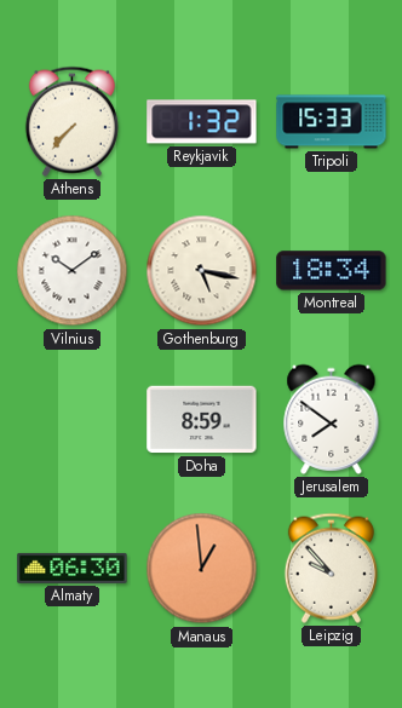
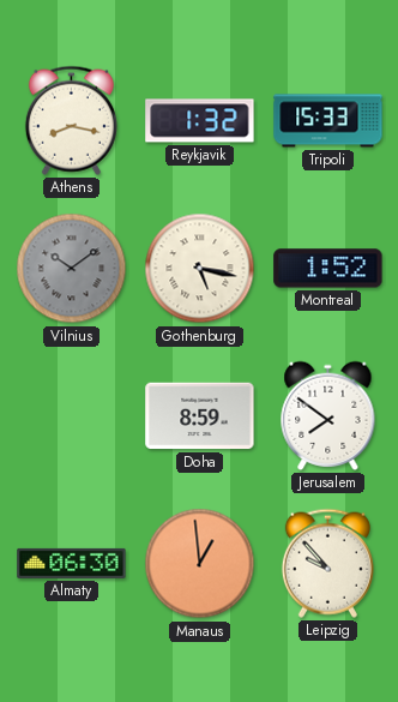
Athens: 7:37 -> 8:17
Vilnius dial: white -> grey
Montreal: 18:34 -> 1:52
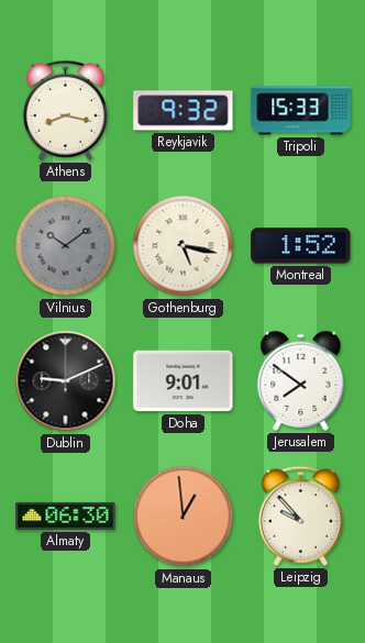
Reykjavik: 1:32 -> 9:32
Dublin: none -> 9:11
Doha: 8:59 -> 9:01
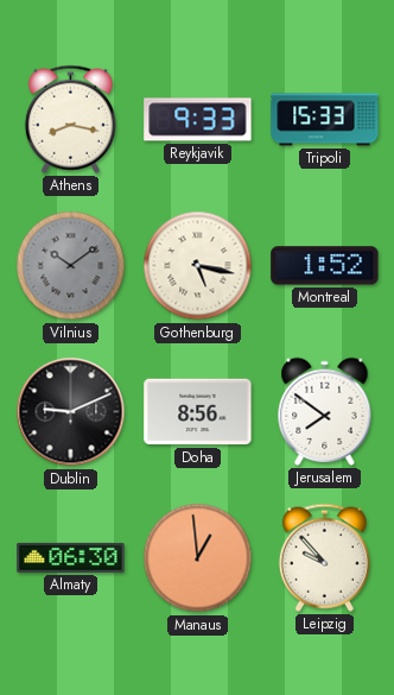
Reykjavik: 9:32 -> 9:33
Doha: 9:01 -> 8:56
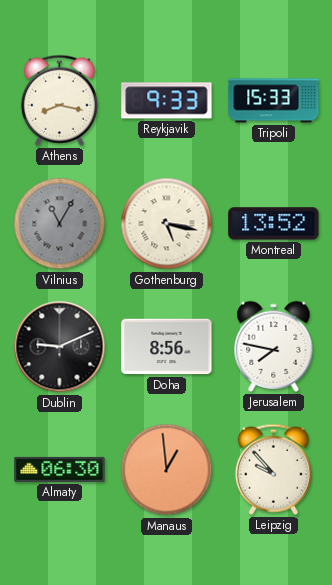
Vilnius: 10:09 -> 11:05
Montreal: 1:52 -> 13:52
Jerusalem: 7:51 -> 7:47
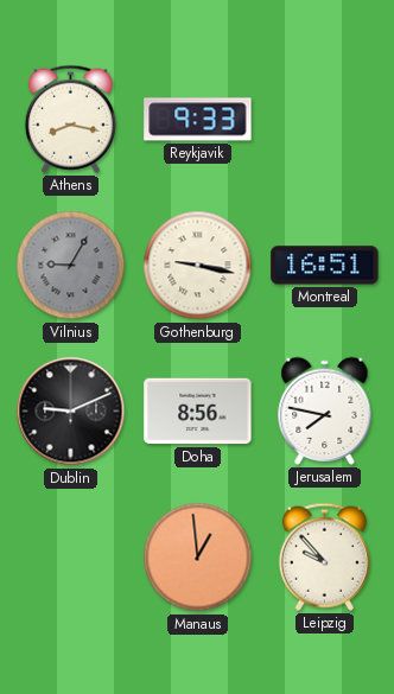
Tripoli: 15:33 -> none
Vilnius: 11:05 -> 9:05
Gothenburg: 5:17 -> 9:17
Montreal: 13:52 -> 16:51
Almaty: 06:30 -> none
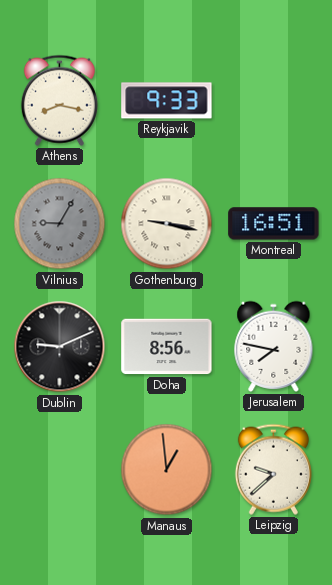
Leipzig: 9:53 -> 9:38
